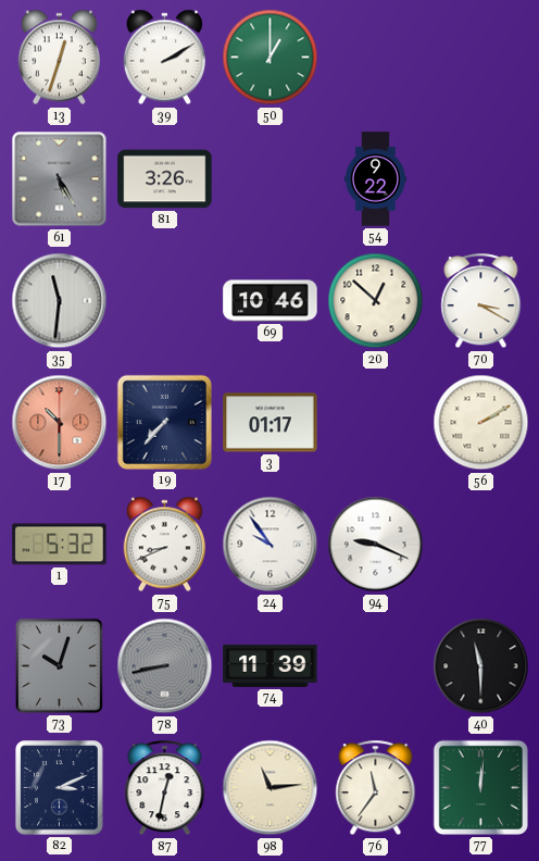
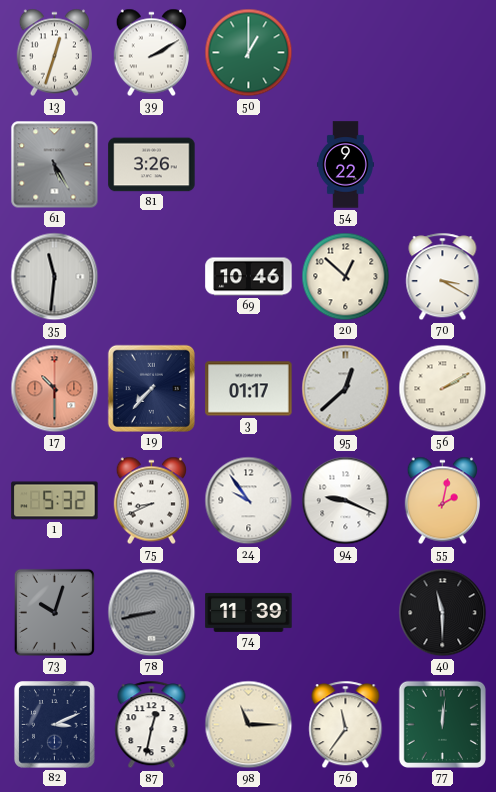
95: none -> 12:38
55: none -> 2:02
98: 11:14 -> 11:15
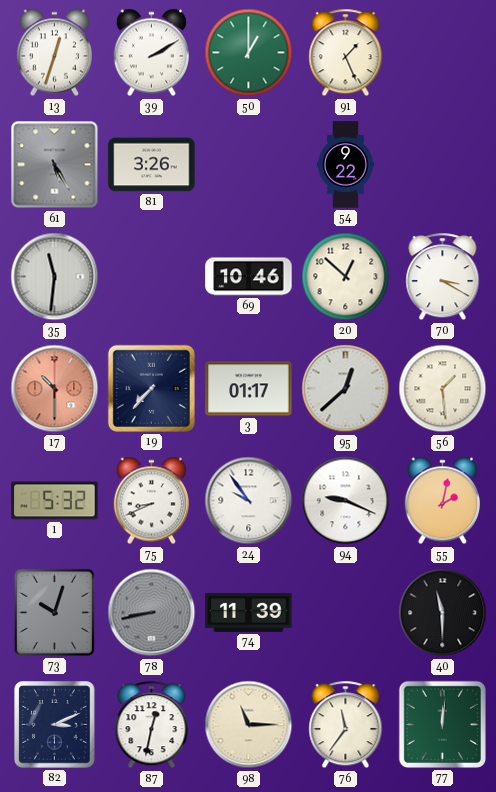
91: none -> 1:26
56: 2:10 -> 1:29
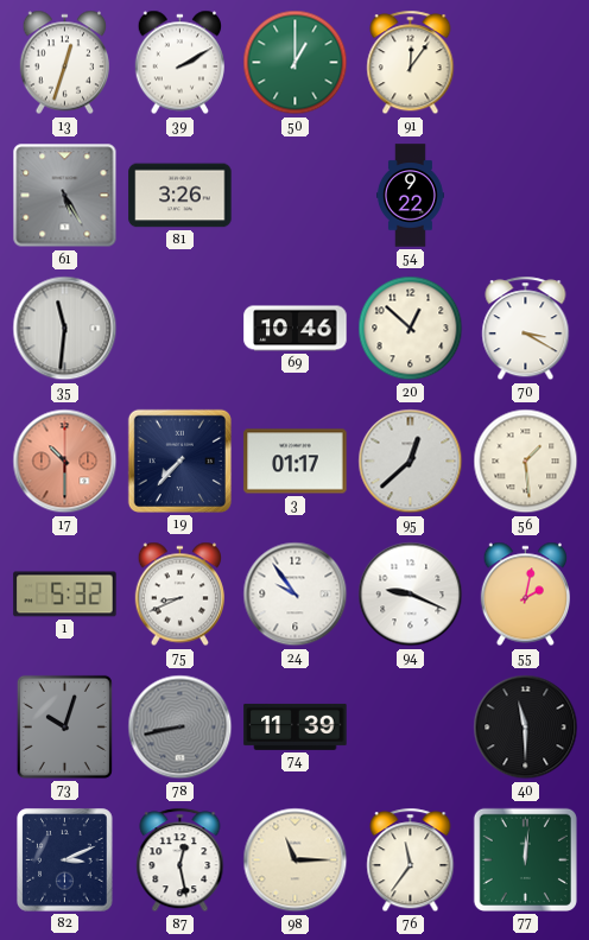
91: 1:26 -> 12:06
87: 12:32 -> 12:28
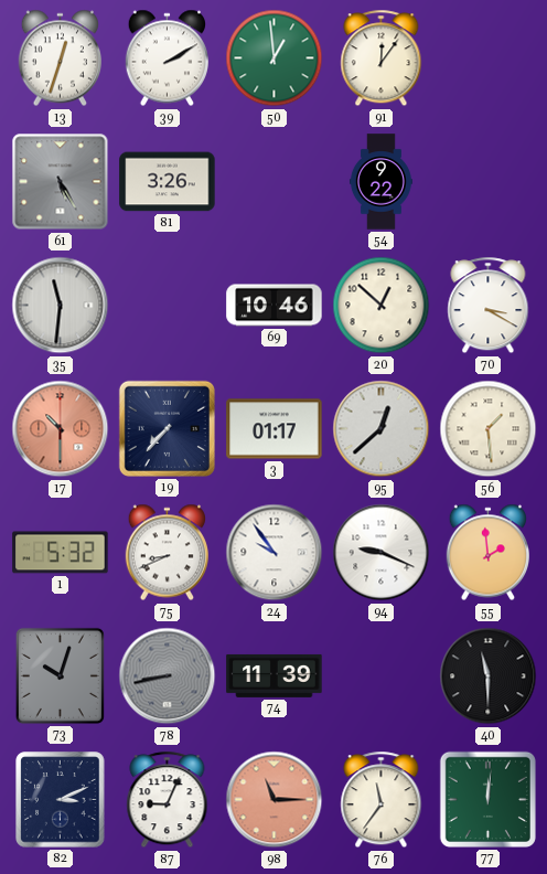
50: 1:00 -> 12:59
55: 2:02 -> 1:59
87: 12:28 -> 9:04
98 dial: cream -> salmon
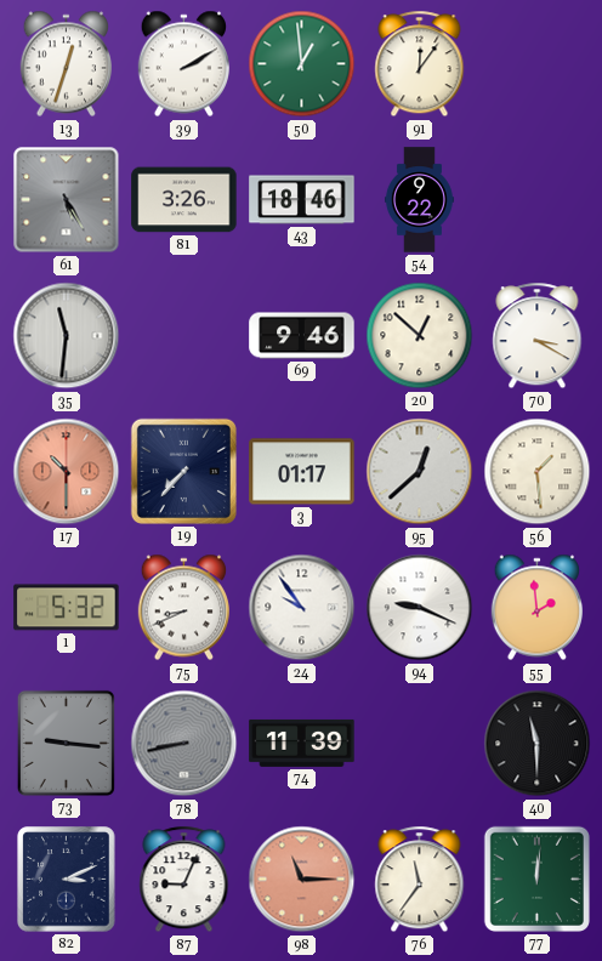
43: none -> 18:46
69: 10:46 -> 9:46
73: 10:03 -> 9:16
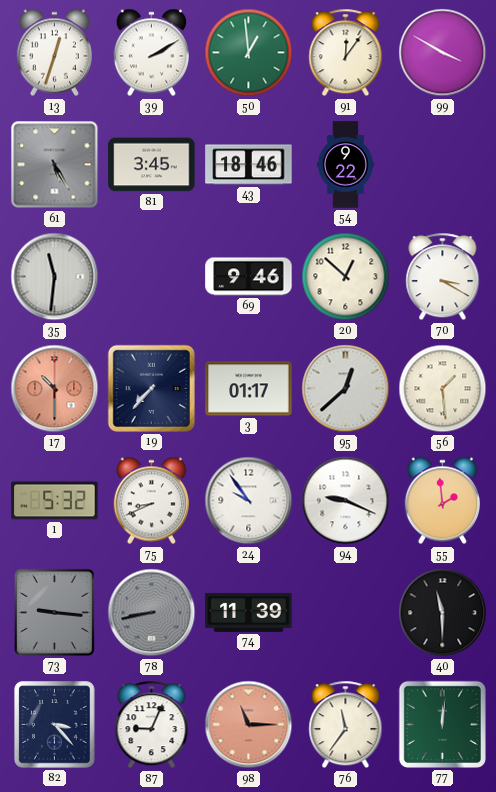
99: none -> 3:50
81: 3:26 -> 3:45
82: 3:11 -> 3:23
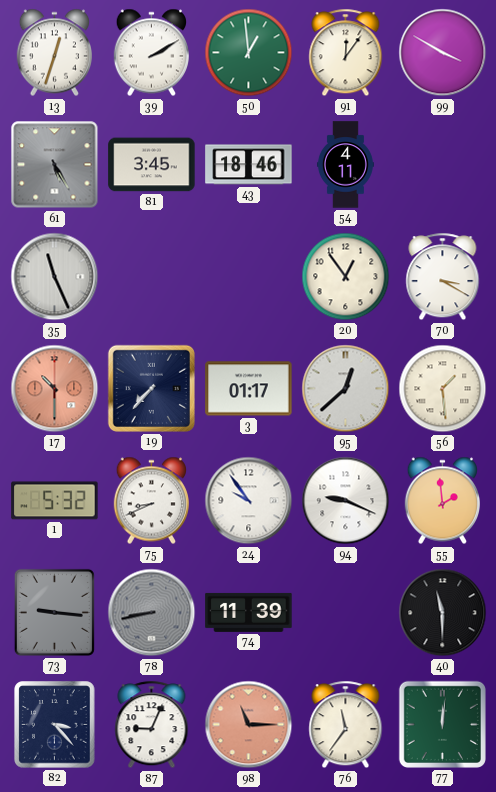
54: 9:22 -> 4:11
35: 11:31 -> 11:26
69: 9:46 -> none
20: 12:52 -> 12:54
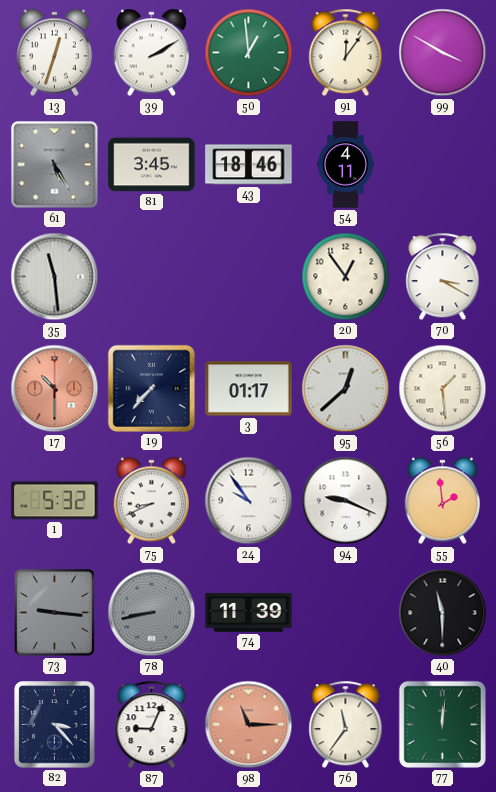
35: 11:26 -> 11:29
